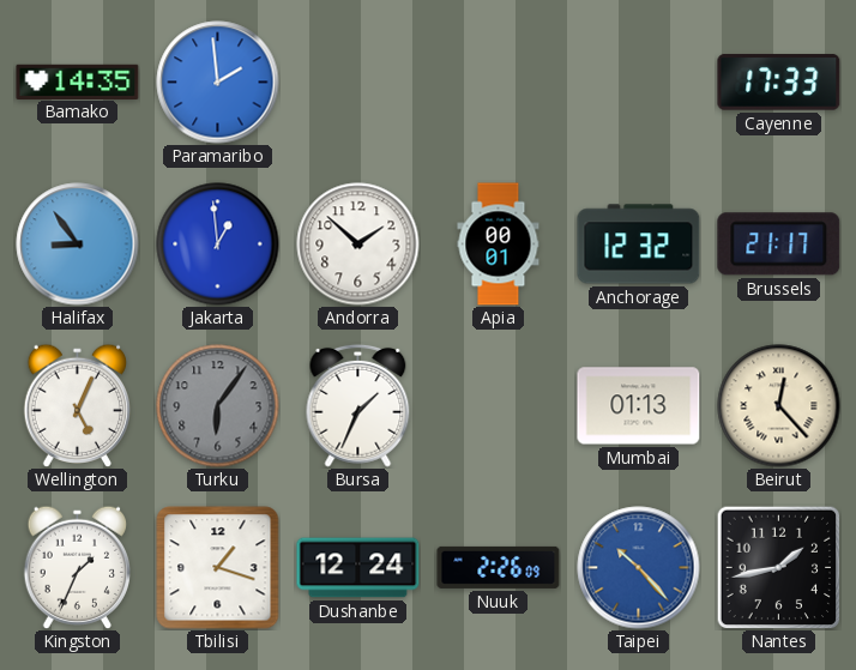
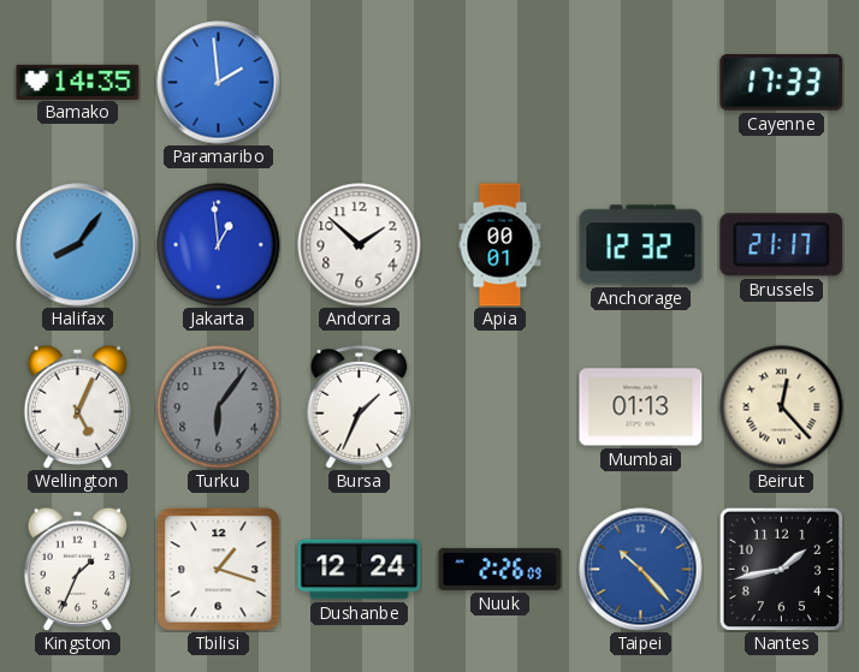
Halifax: 8:54 -> 8:06
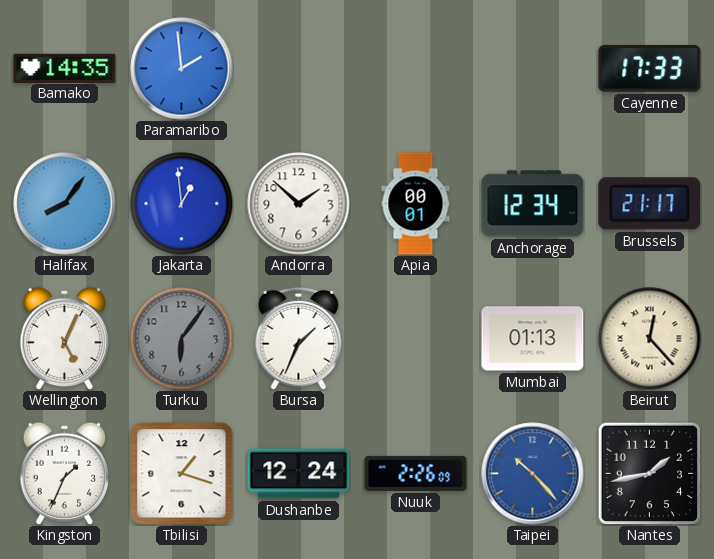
Anchorage: 12:32 -> 12:34
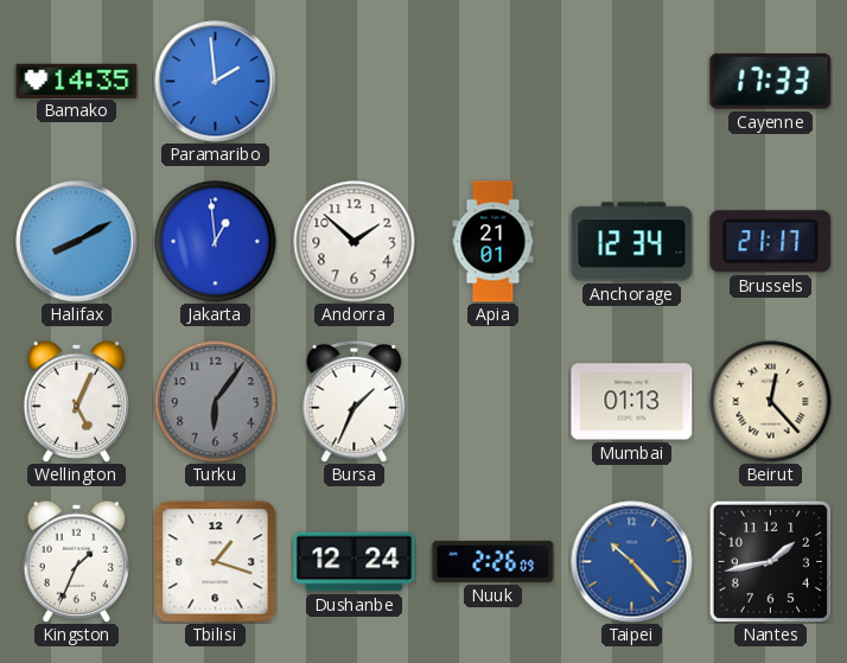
Halifax: 8:06 -> 8:10
Apia: 00:01 -> 21:01
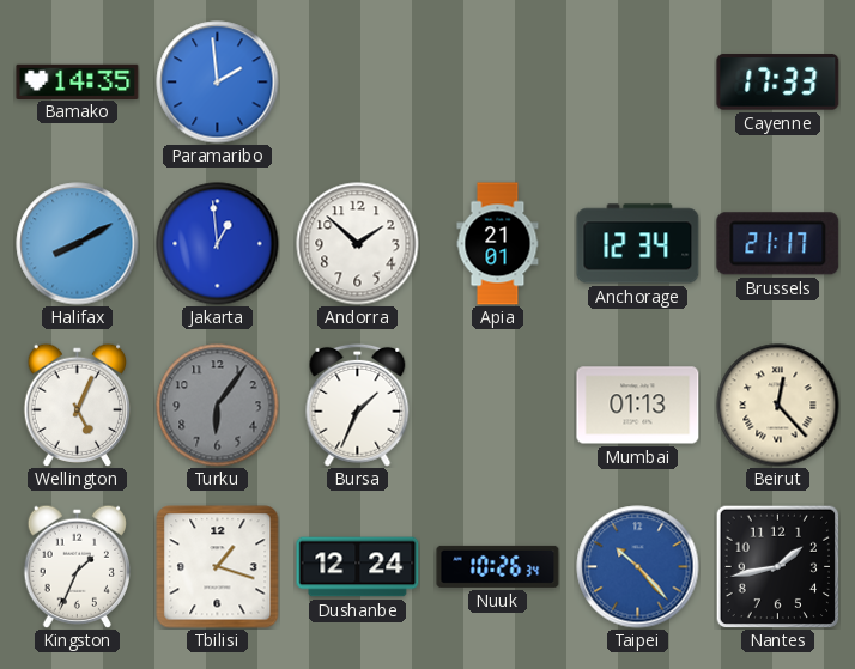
Nuuk: 2:26 -> 10:26
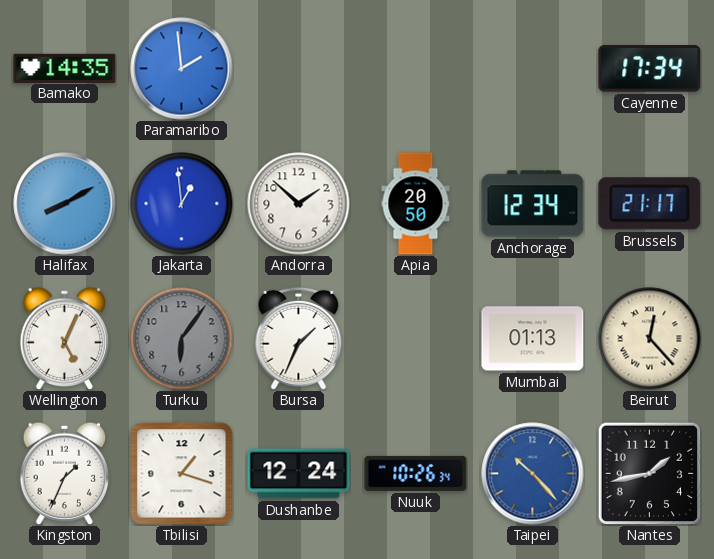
Cayenne: 17:33 -> 17:34
Apia: 21:01 -> 20:50
